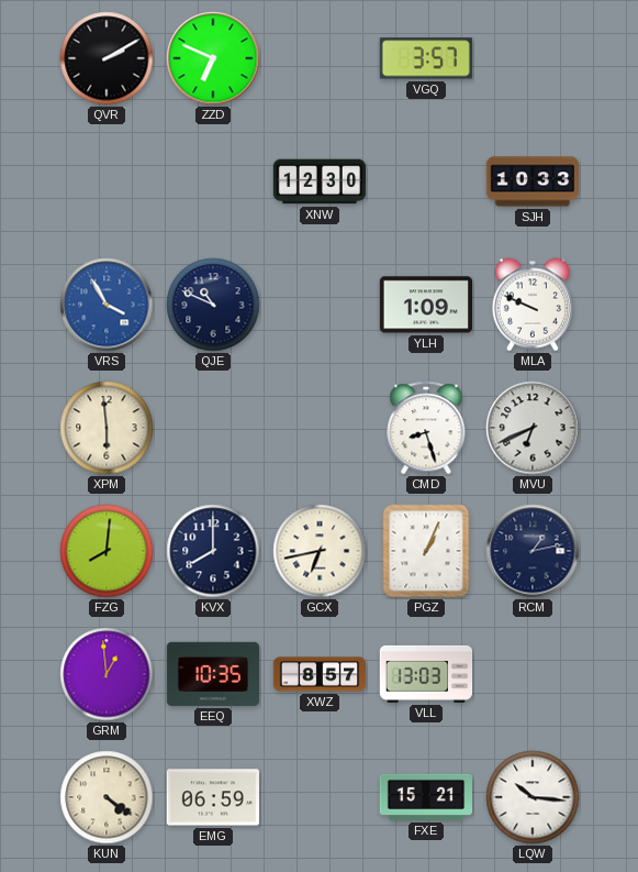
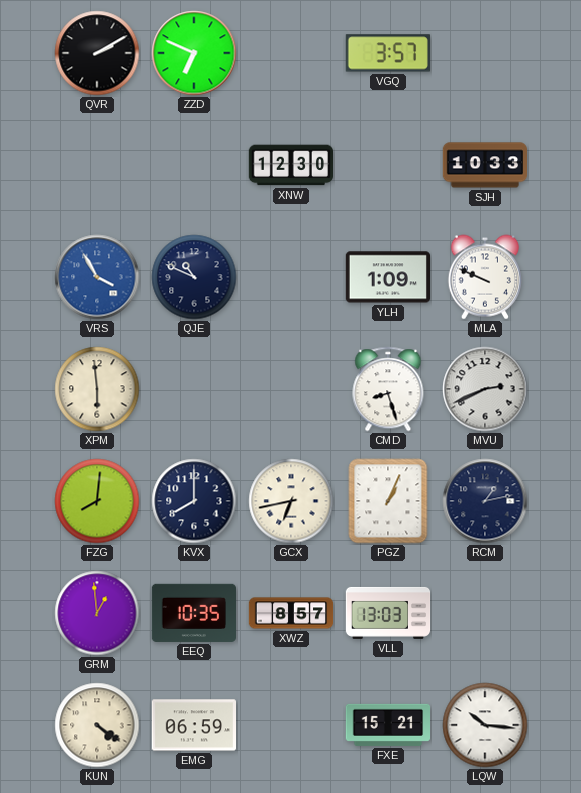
MVU: 6:41 -> 2:41
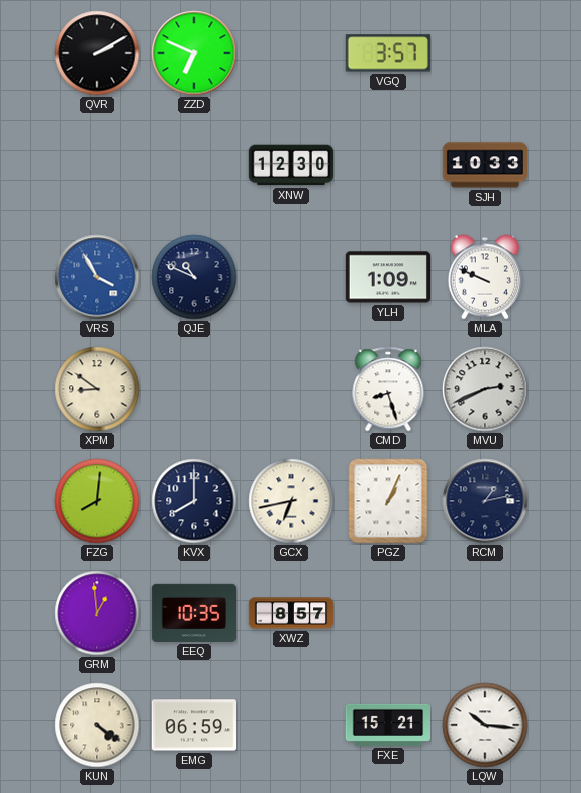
XPM: 5:59 -> 8:51
VLL: 13:03 -> none
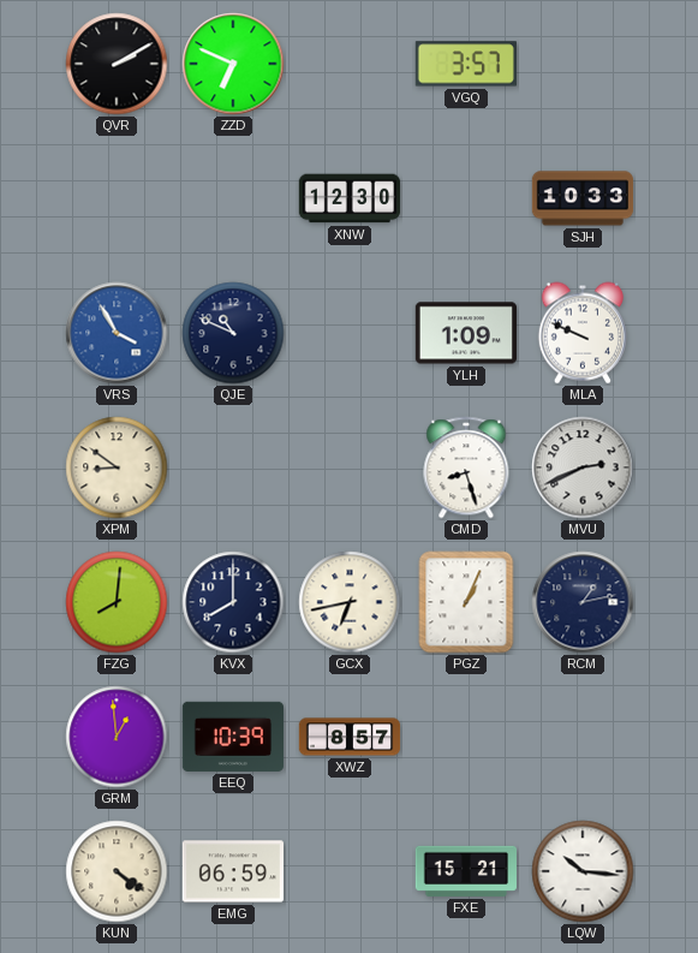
EEQ: 10:35 -> 10:39
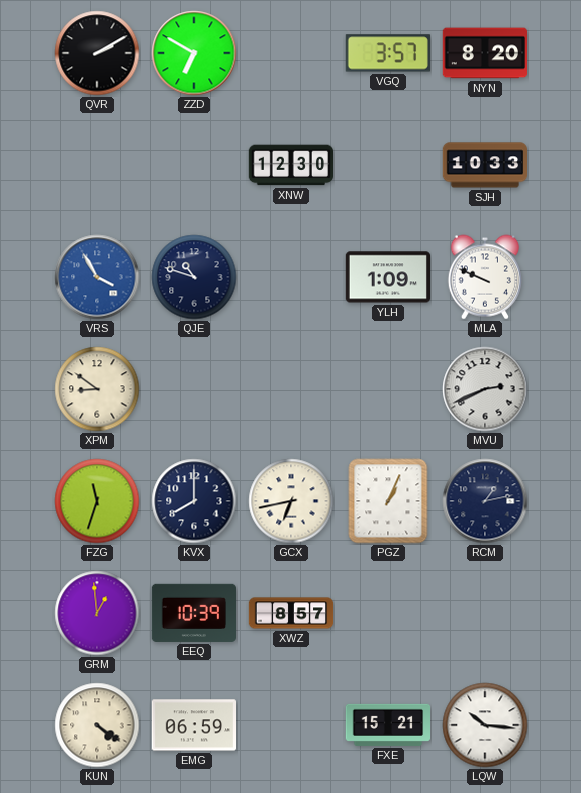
ZZD: 6:49 -> 6:50
NYN: none -> 8:20
QJE: 10:49 -> 10:48
CMD: 8:27 -> none
FZG: 8:01 -> 11:33
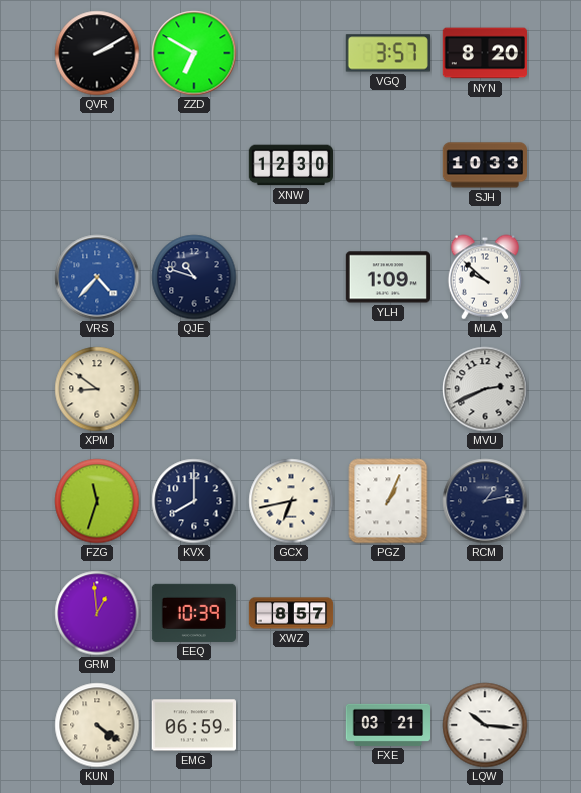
VRS: 3:55 -> 4:37
MLA: 9:49 -> 9:52
FXE: 15:21 -> 03:21
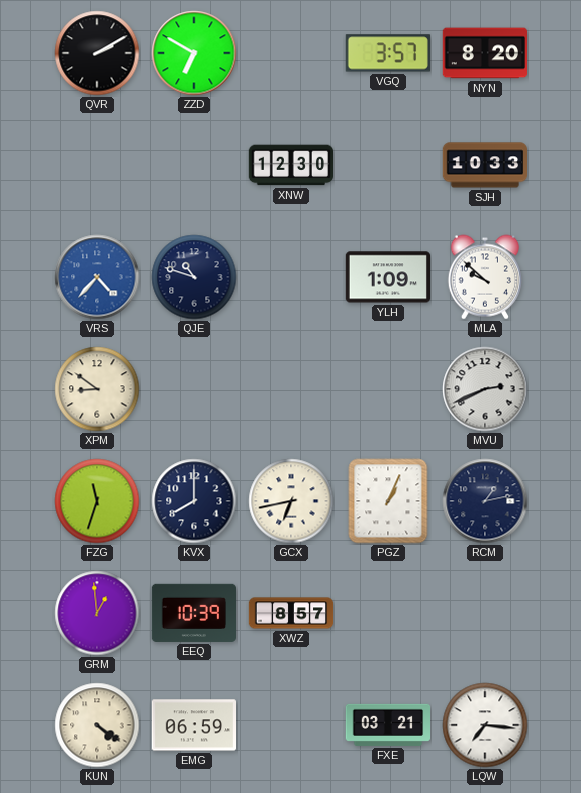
LQW: 10:16 -> 7:16
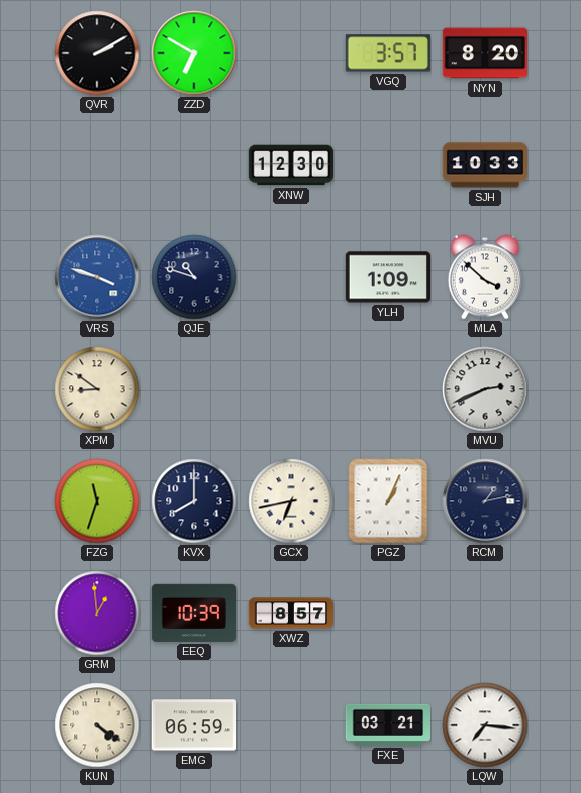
VRS: 4:37 -> 3:48
MLA: 9:52 -> 3:52
